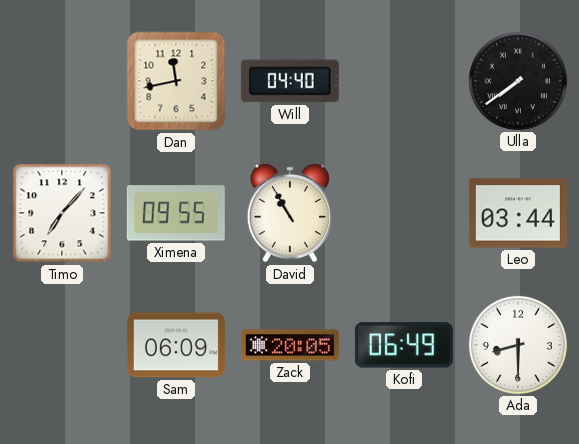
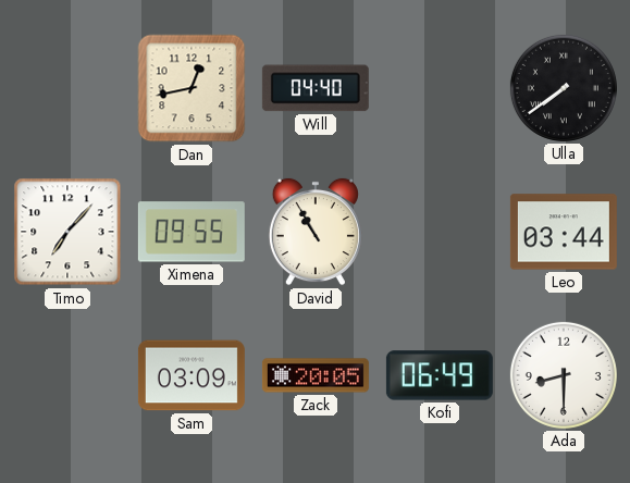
Dan: 11:43 -> 12:43
Sam: 06:09 -> 03:09
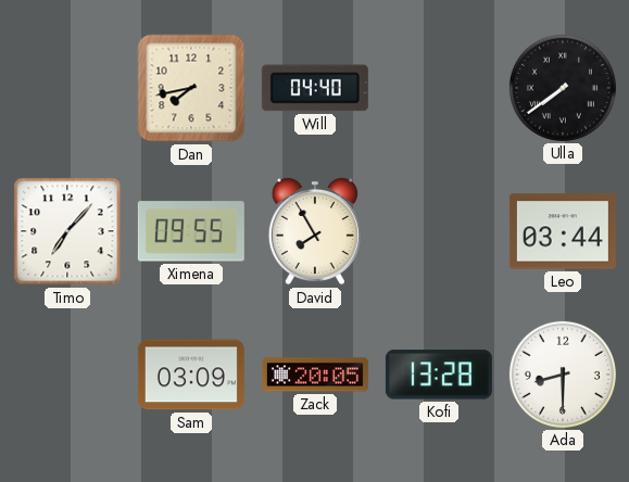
Dan: 12:43 -> 7:43
David: 10:55 -> 7:55
Kofi: 06:49 -> 13:28
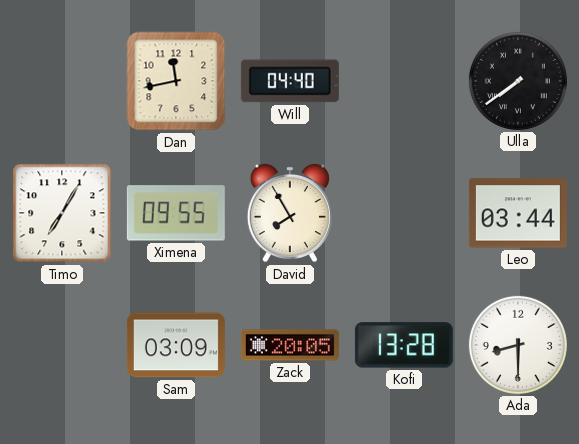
Dan: 7:43 -> 11:43
Timo: 7:07 -> 7:05
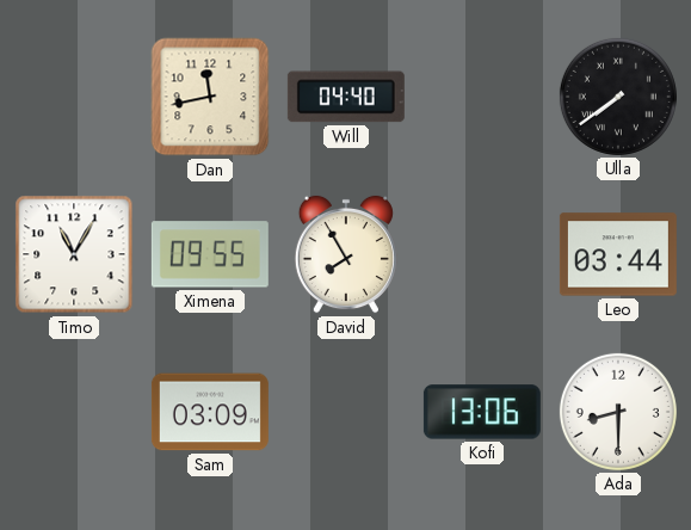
Timo: 7:05 -> 11:05
Zack: 20:05 -> none
Kofi: 13:28 -> 13:06
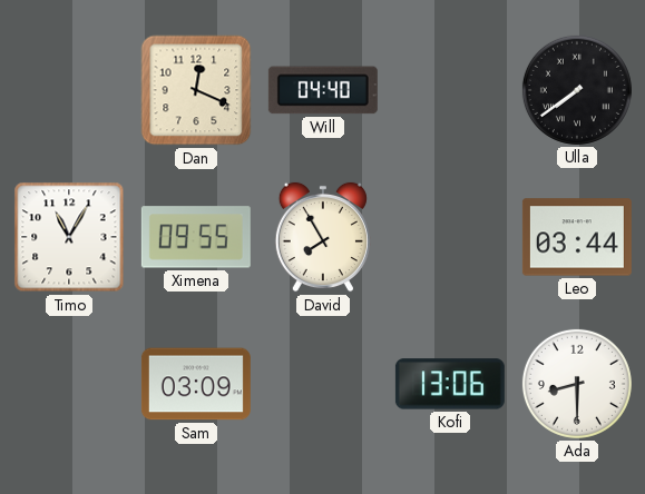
Dan: 11:43 -> 12:19
